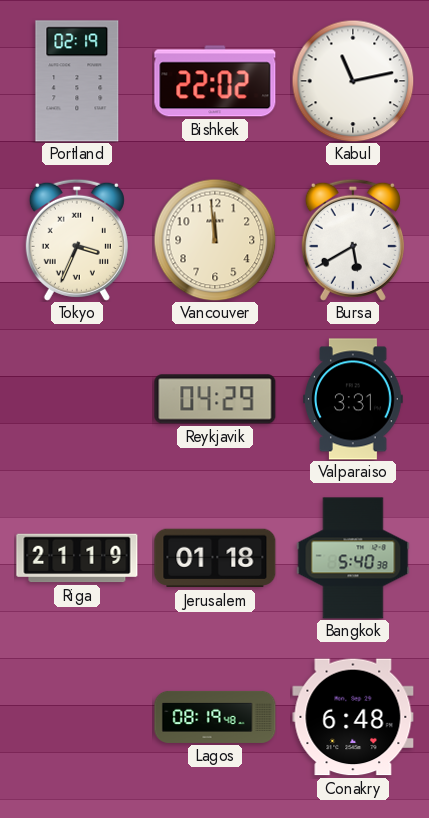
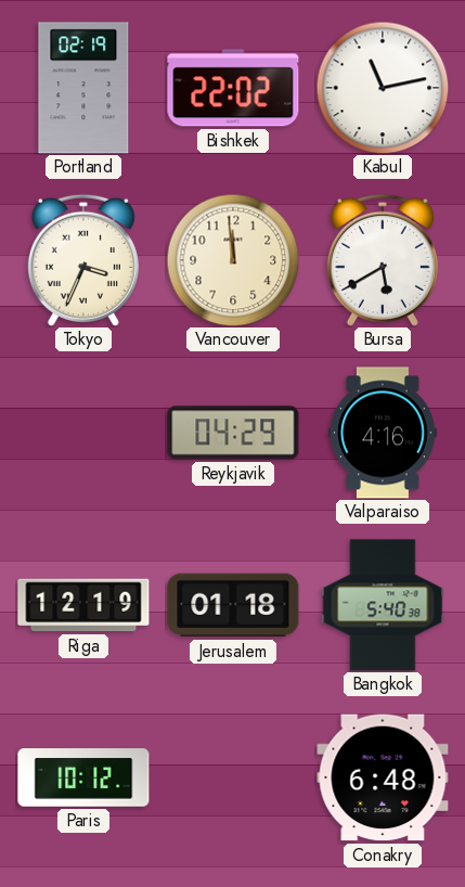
Valparaiso: 3:31 -> 4:16
Riga: 21:19 -> 12:19
Paris: none -> 10:12
Lagos: 08:19 -> none
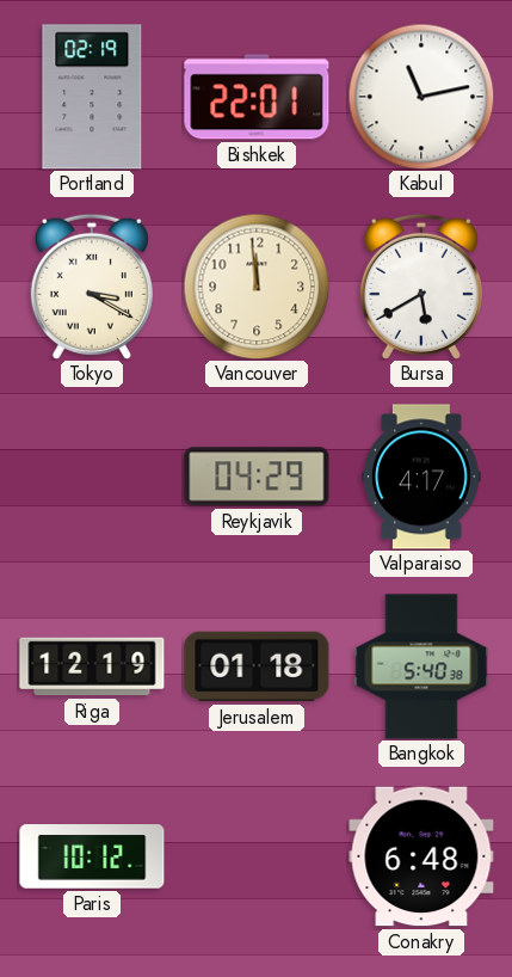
Bishkek: 22:02 -> 22:01
Tokyo: 3:34 -> 3:20
Valparaiso: 4:16 -> 4:17
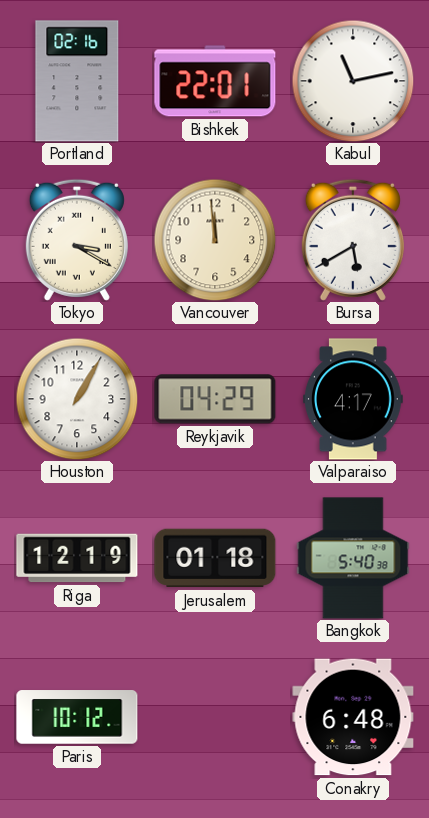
Portland: 02:19 -> 02:16
Houston: none -> 1:05
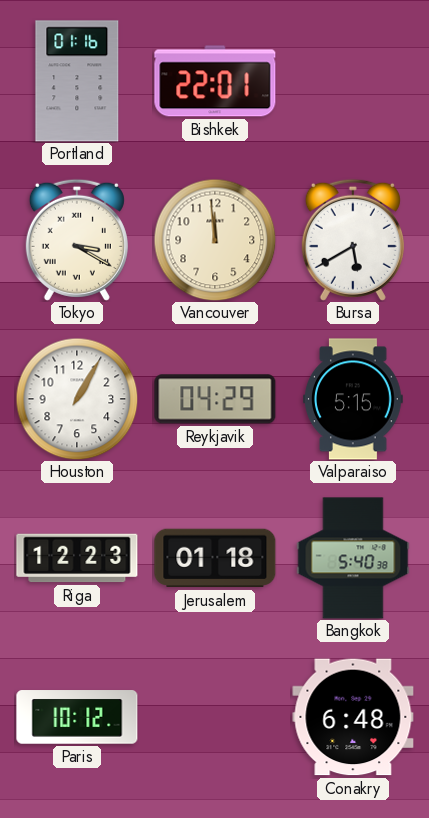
Portland: 02:16 -> 01:16
Kabul: 11:13 -> none
Valparaiso: 4:17 -> 5:15
Riga: 12:19 -> 12:23
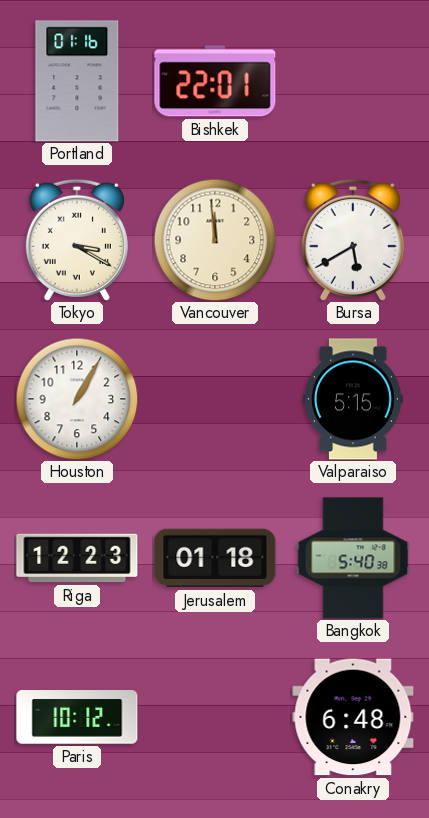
Reykjavik: 04:29 -> none
